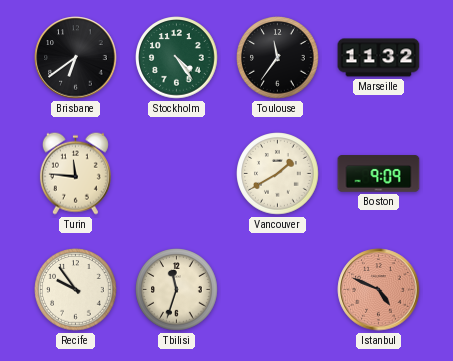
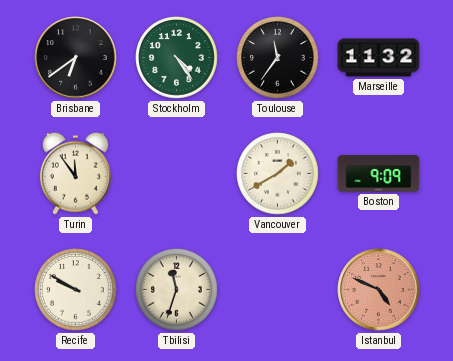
Turin: 11:46 -> 11:54
Recife: 9:54 -> 9:50
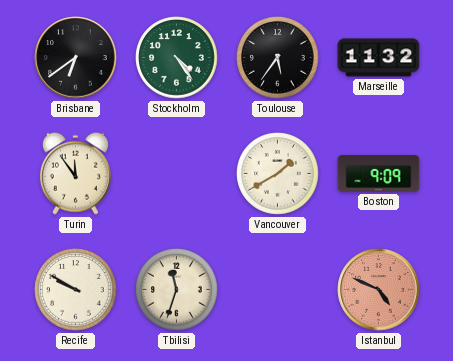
Toulouse: 11:36 -> 5:36
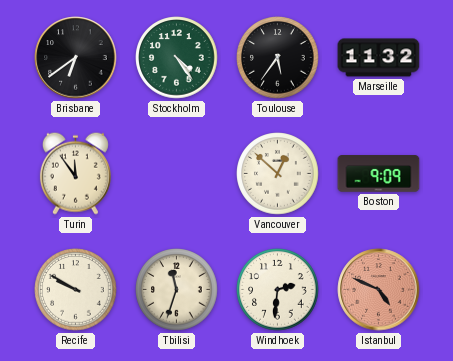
Vancouver: 1:40 -> 12:52
Windhoek: none -> 2:31
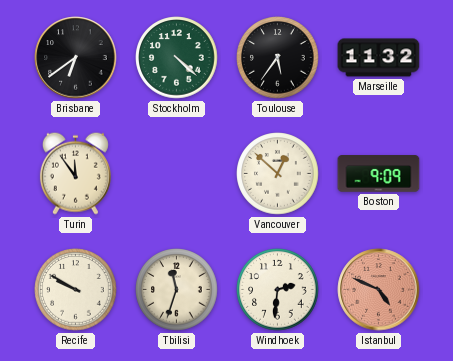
Stockholm: 4:24 -> 4:22
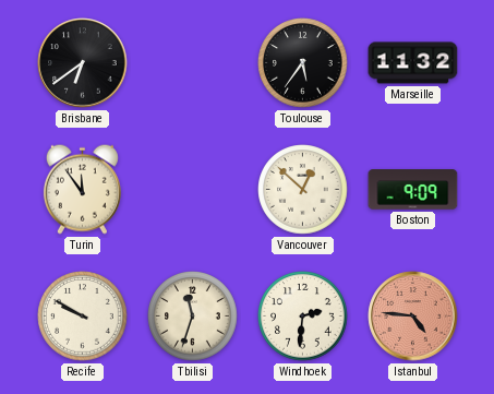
Stockholm: 4:22 -> none
Istanbul: 4:49 -> 4:46
